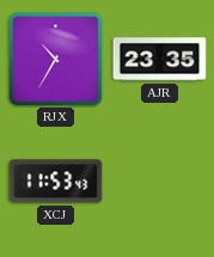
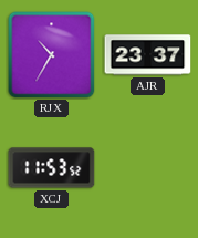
AJR: 23:35 -> 23:37
XCJ: 11:53:43 -> 11:53:52
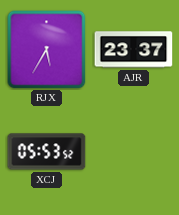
RJX: 10:35 -> 5:35
XCJ: 11:53 -> 05:53
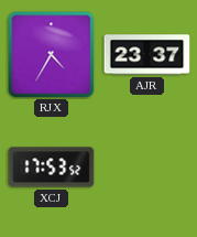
RJX: 5:35 -> 4:35
XCJ: 05:53 -> 17:53
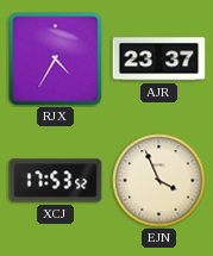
EJN: none -> 3:56
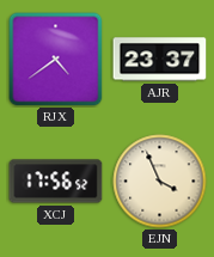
RJX: 4:35 -> 4:39
XCJ: 17:53 -> 17:56
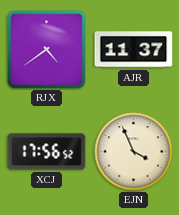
AJR: 23:37 -> 11:37
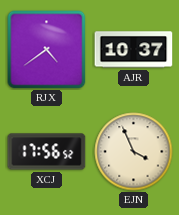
AJR: 11:37 -> 10:37
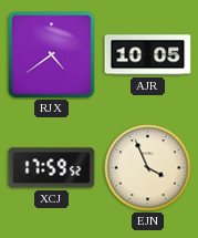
AJR: 10:37 -> 10:05
XCJ: 17:56 -> 17:59
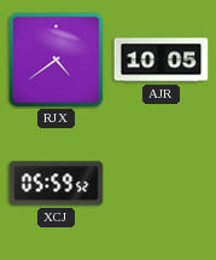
XCJ: 17:59 -> 05:59
EJN: 3:56 -> none
